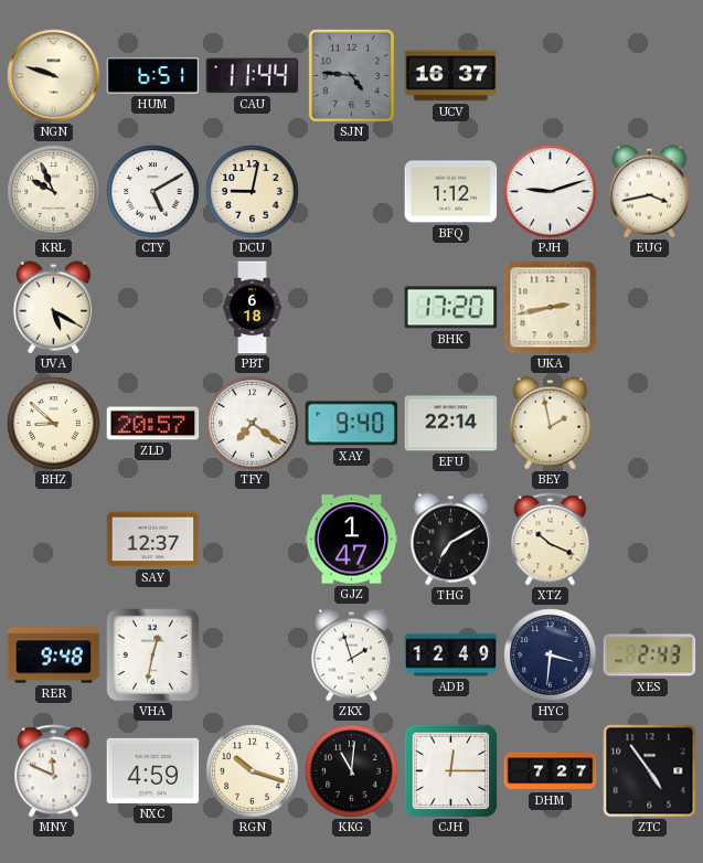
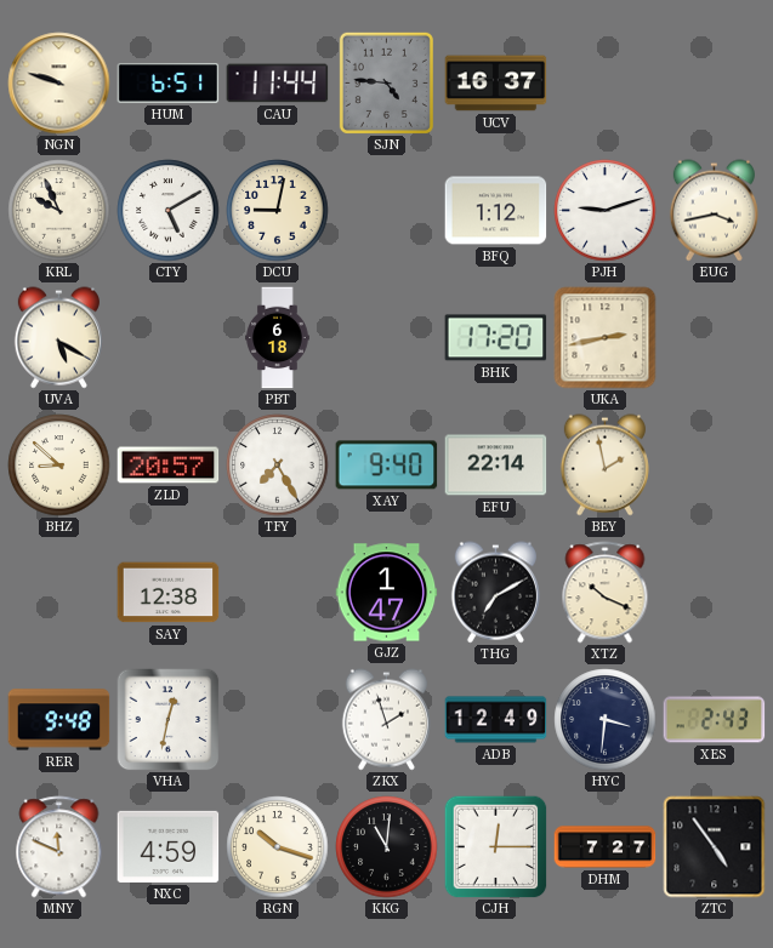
TFY: 7:21 -> 7:25
SAY: 12:37 -> 12:38
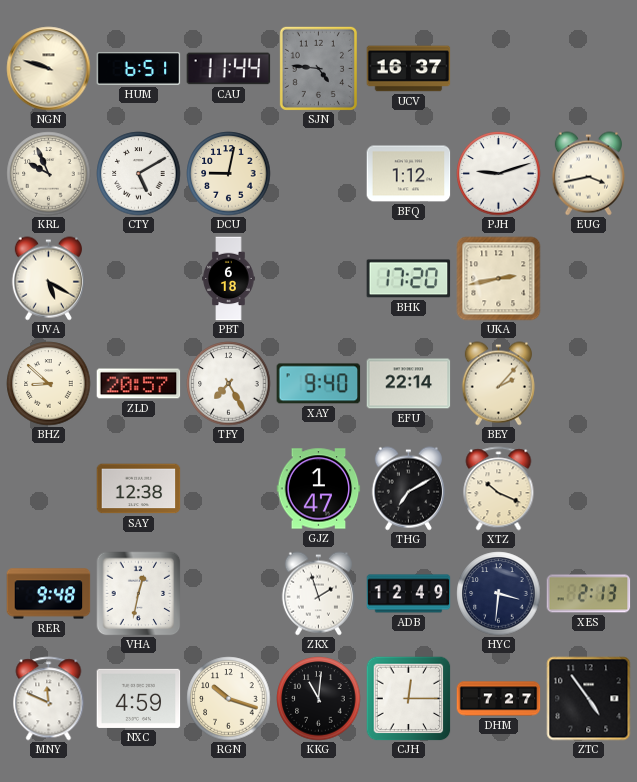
BEY: 1:58 -> 2:07
XES: 2:43 -> 2:13
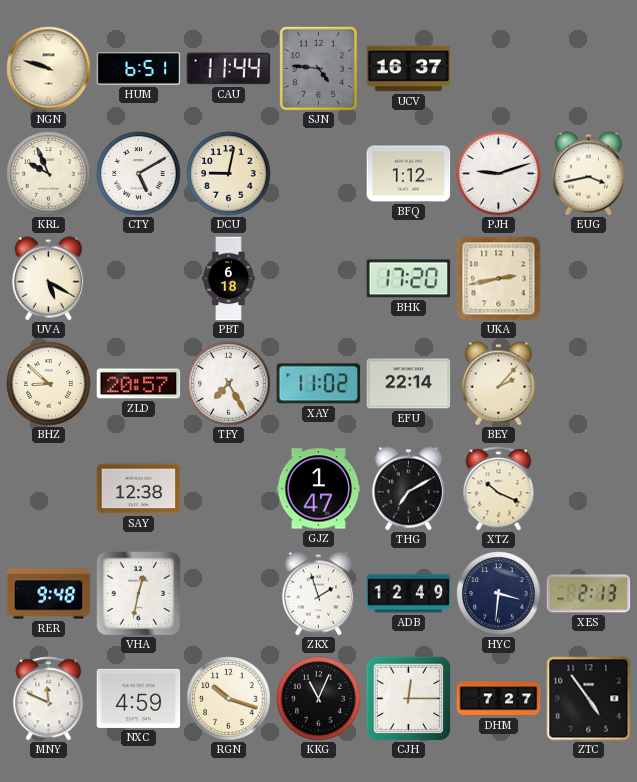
XAY: 9:40 -> 11:02
KKG: 11:01 -> 11:04
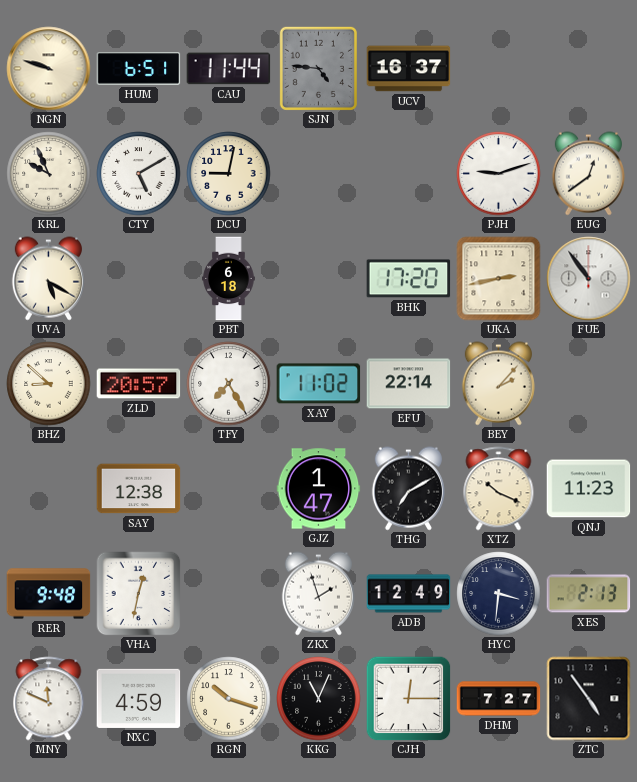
BFQ: 1:12 -> none
EUG: 3:43 -> 12:39
FUE: none -> 10:54
QNJ: none -> 11:23
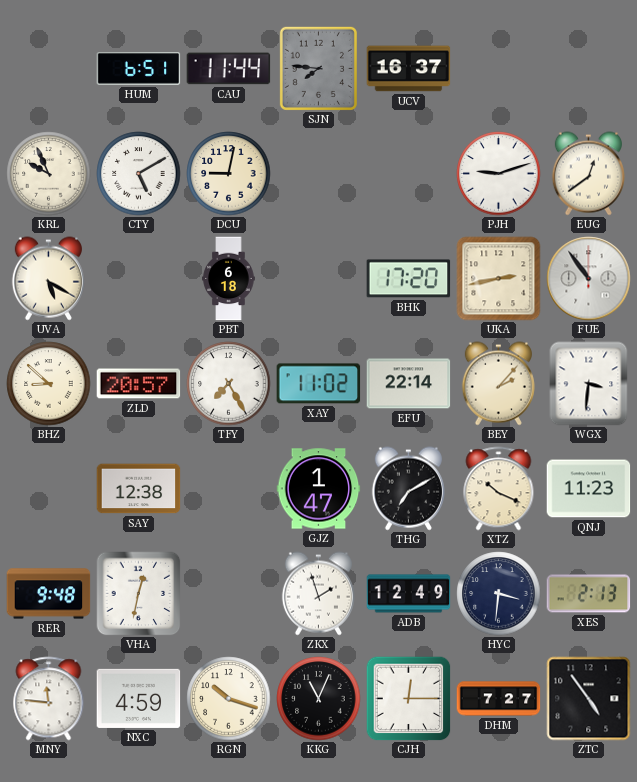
NGN: 9:48 -> none
SJN: 4:46 -> 7:46
WGX: none -> 3:31
MNY: 11:49 -> 11:46
